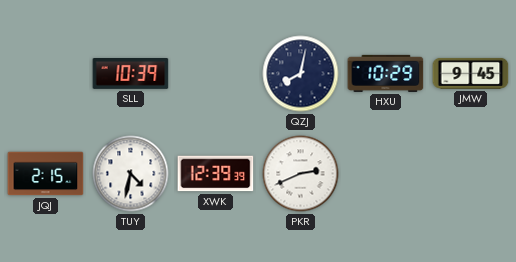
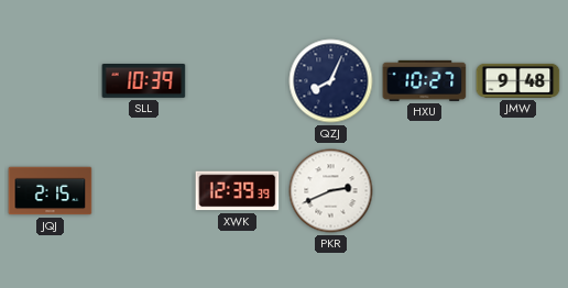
QZJ: 8:02 -> 8:04
HXU: 10:29 -> 10:27
JMW: 9:45 -> 9:48
TUY: 4:32 -> none
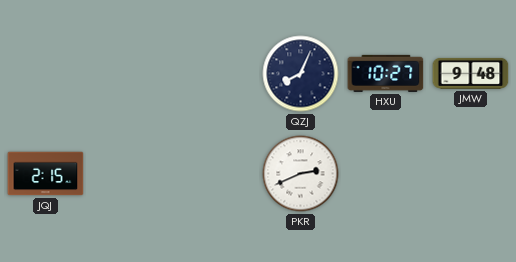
SLL: 10:39 -> none
XWK: 12:39 -> none
